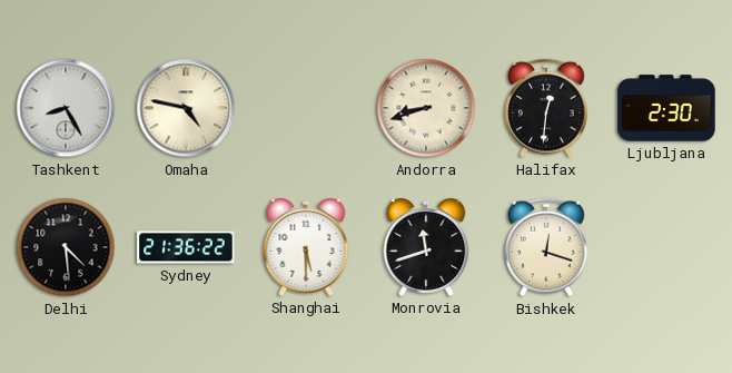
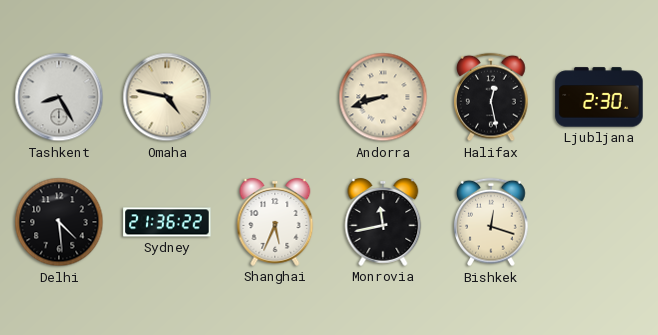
Halifax: 12:31 -> 12:28
Shanghai: 5:30 -> 5:34
Monrovia: 11:42 -> 11:43
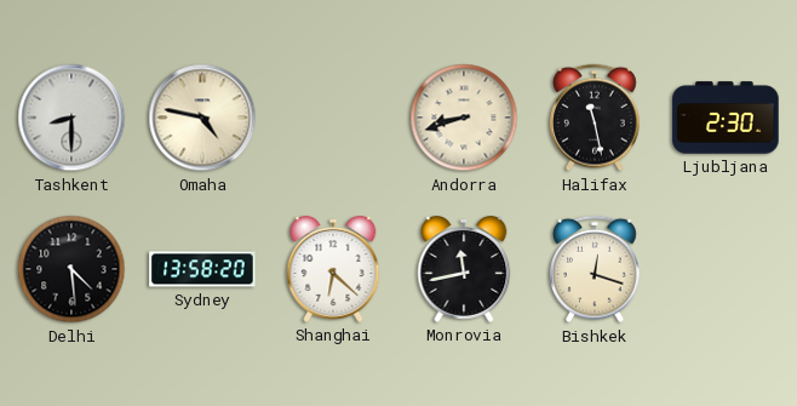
Tashkent: 8:25 -> 8:30
Halifax: 12:28 -> 11:28
Sydney: 21:36 -> 13:58
Shanghai: 5:34 -> 6:22
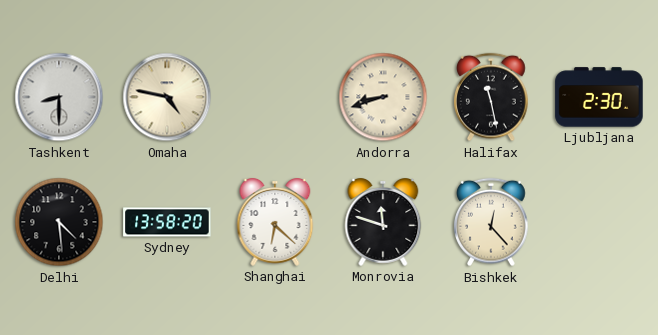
Monrovia: 11:43 -> 11:48
Bishkek: 12:18 -> 12:23
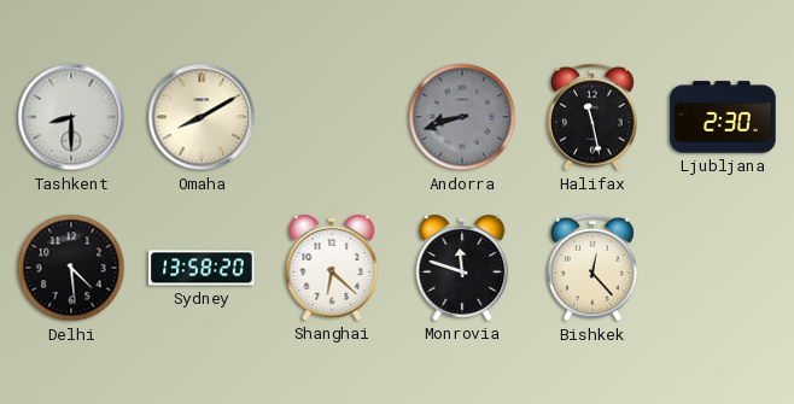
Omaha: 4:47 -> 8:10
Andorra dial: cream -> grey
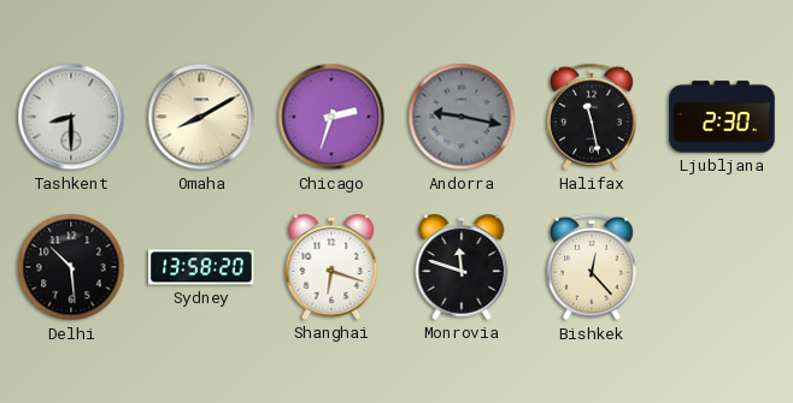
Chicago: none -> 2:33
Andorra: 8:42 -> 9:17
Delhi: 4:29 -> 10:29
Shanghai: 6:22 -> 6:18
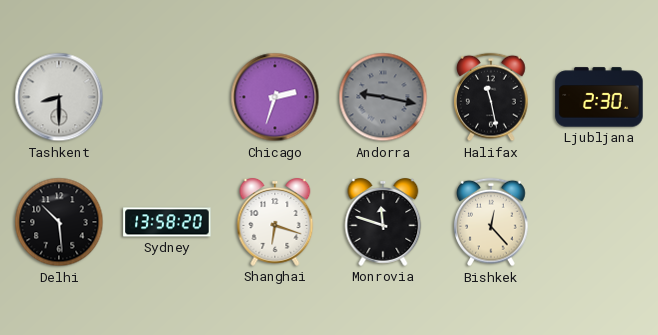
Omaha: 8:10 -> none
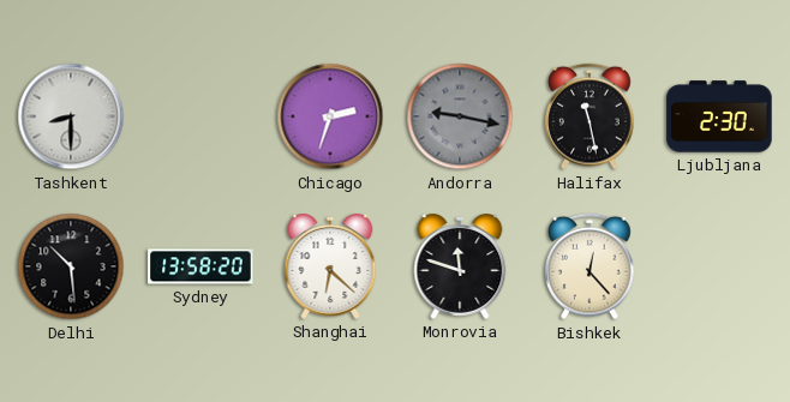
Shanghai: 6:18 -> 6:22
